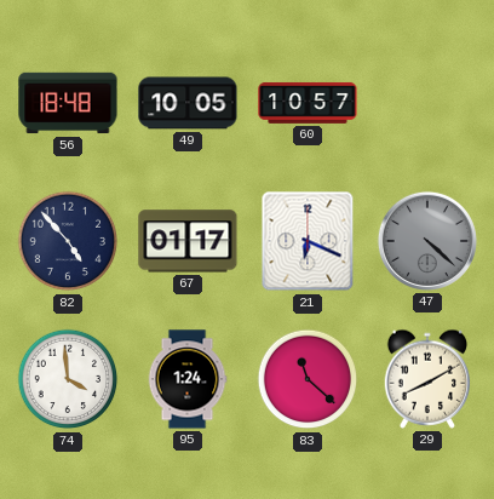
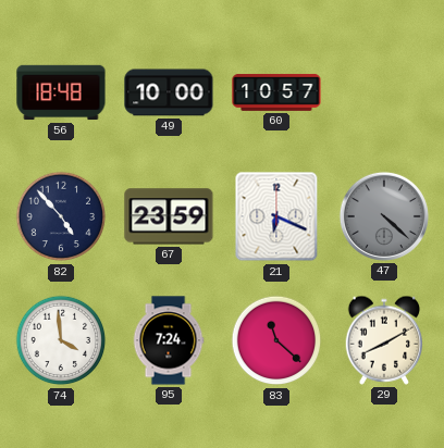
49: 10:05 -> 10:00
67: 01:17 -> 23:59
95: 1:24 -> 7:24
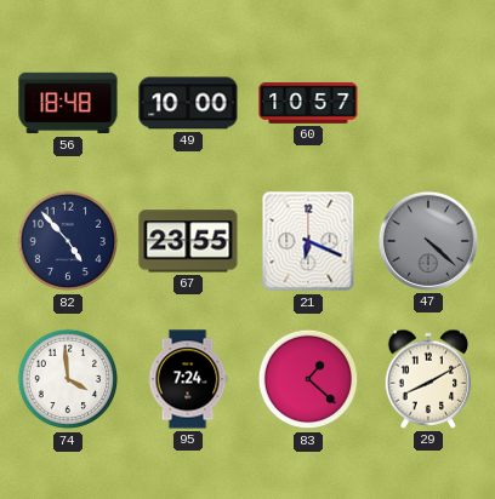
67: 23:59 -> 23:55
83: 11:22 -> 1:22
